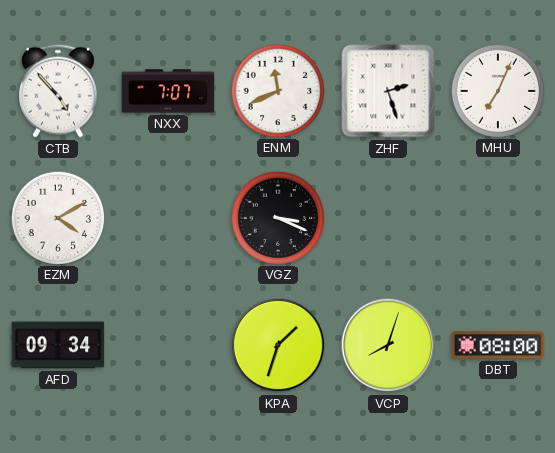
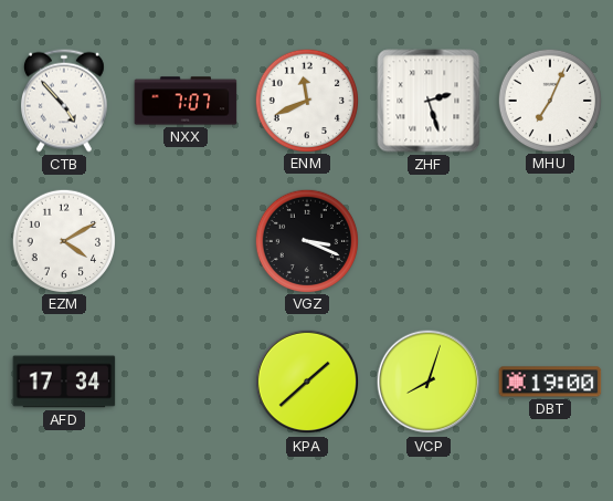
AFD: 09:34 -> 17:34
KPA: 1:33 -> 1:38
DBT: 08:00 -> 19:00
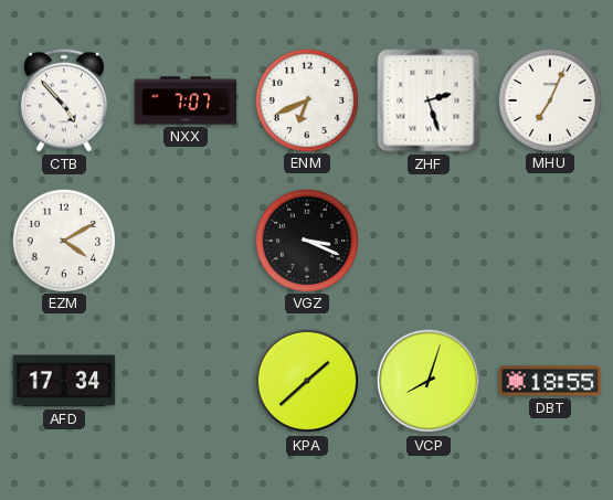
ENM: 11:41 -> 6:41
DBT: 19:00 -> 18:55
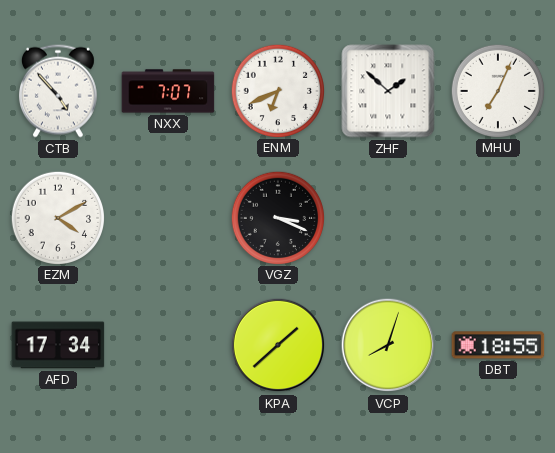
ZHF: 2:27 -> 1:52
